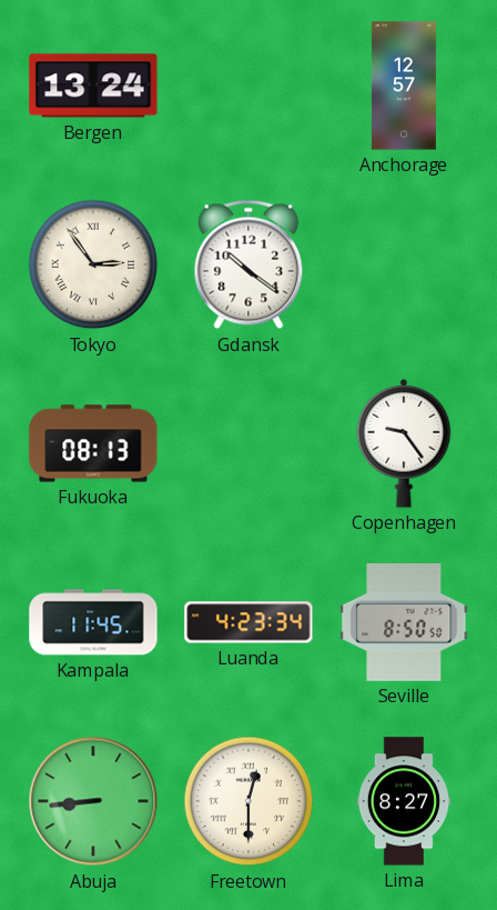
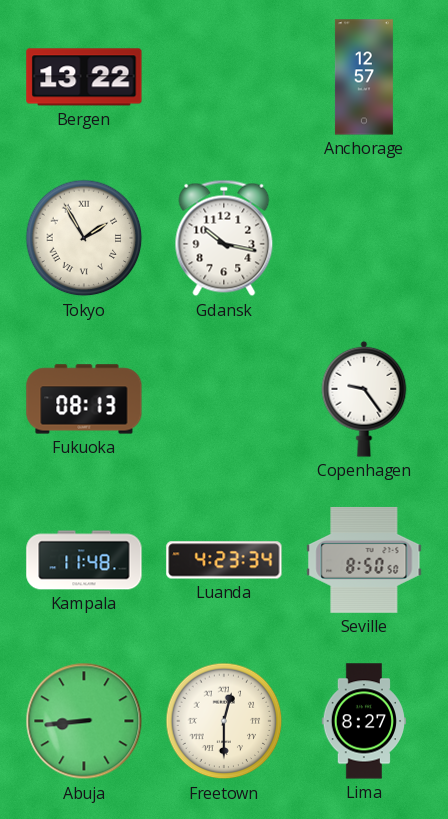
Bergen: 13:24 -> 13:22
Tokyo: 2:54 -> 1:55
Gdansk: 10:21 -> 10:17
Kampala: 11:45 -> 11:48
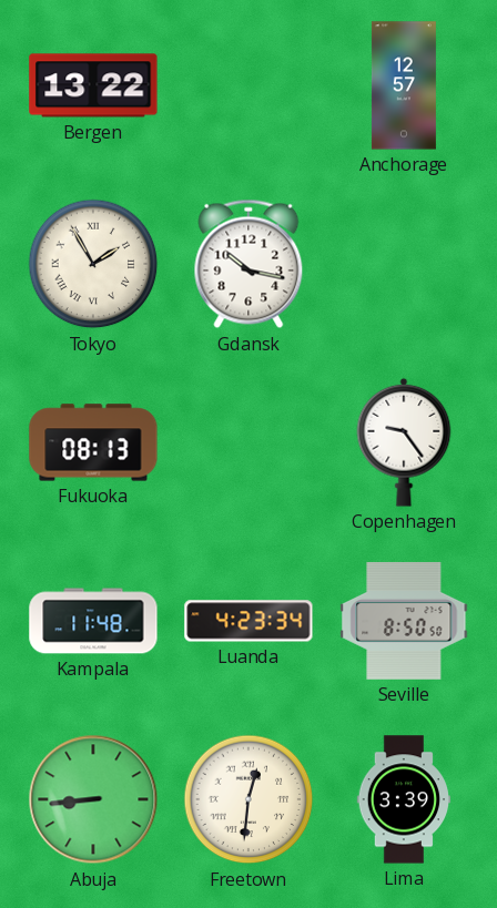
Freetown: 12:30 -> 12:31
Lima: 8:27 -> 3:39
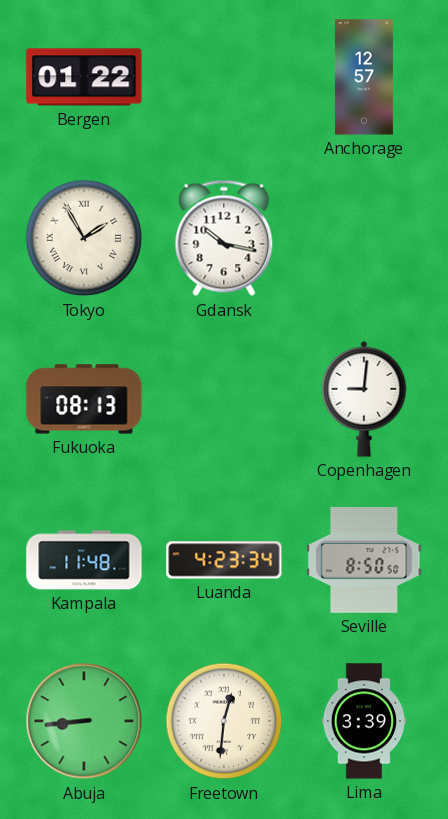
Bergen: 13:22 -> 01:22
Copenhagen: 9:24 -> 9:01
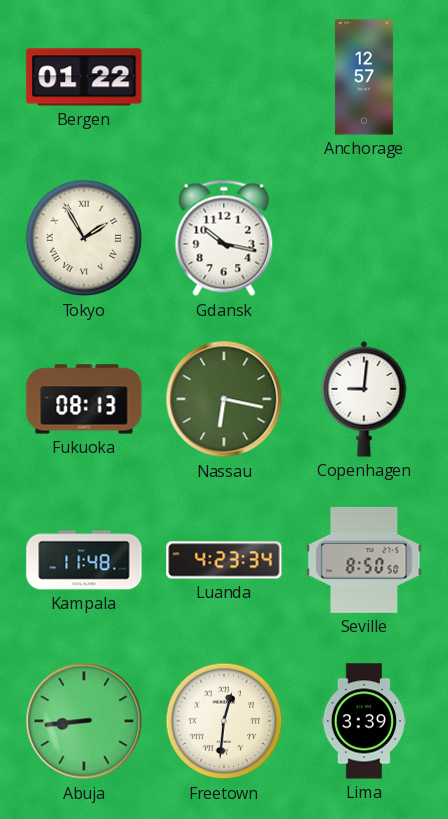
Nassau: none -> 6:17
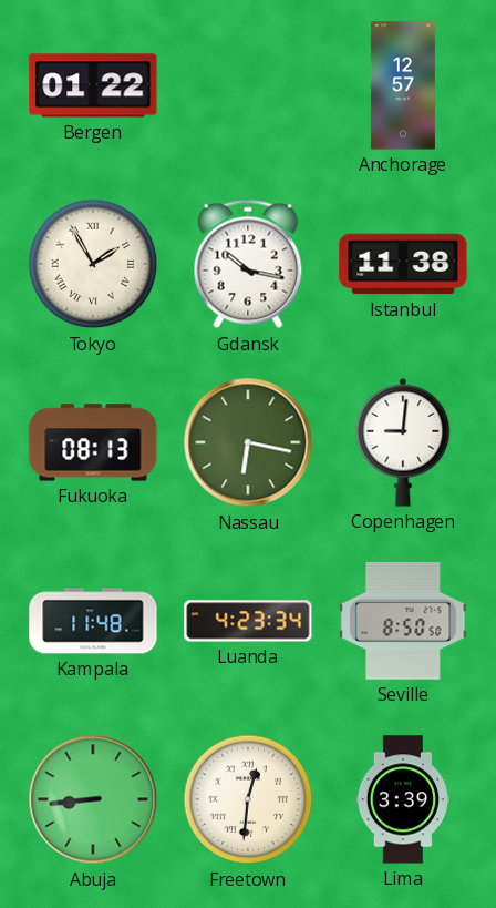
Istanbul: none -> 11:38
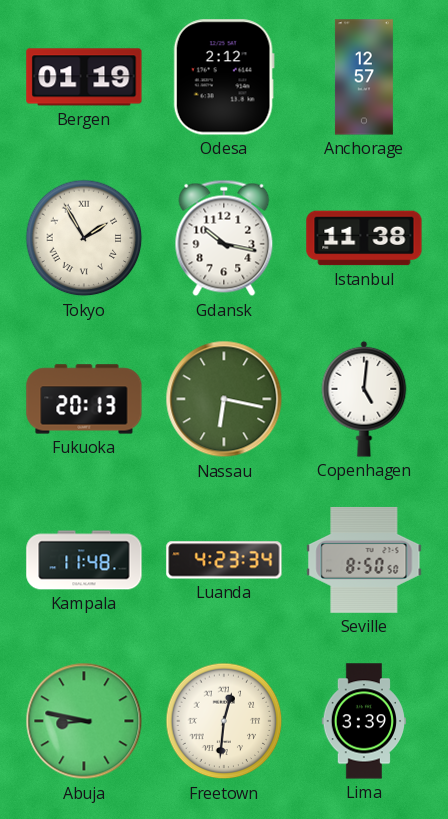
Bergen: 01:22 -> 01:19
Odesa: none -> 2:12
Fukuoka: 08:13 -> 20:13
Copenhagen: 9:01 -> 5:01
Abuja: 8:44 -> 8:47
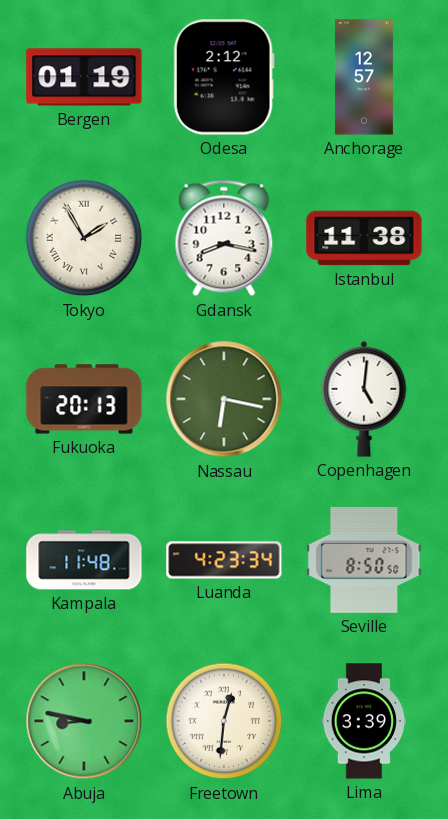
Gdansk: 10:17 -> 8:17
